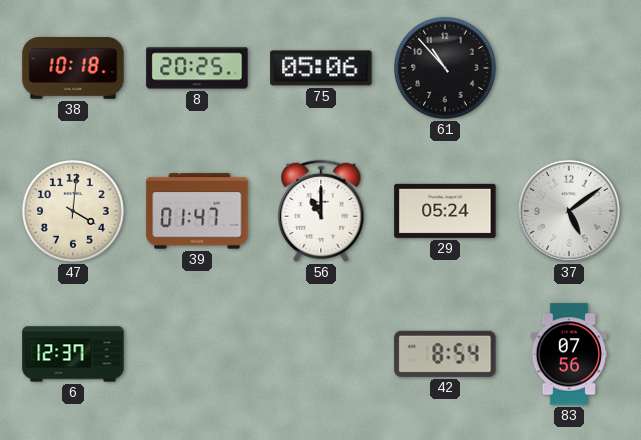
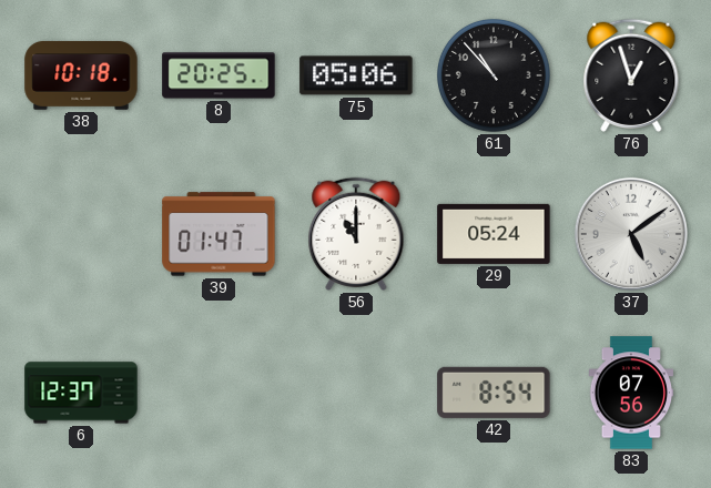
76: none -> 12:57
47: 4:01 -> none
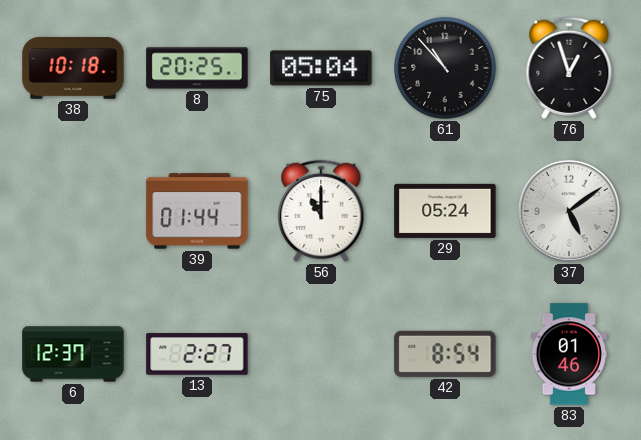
75: 05:06 -> 05:04
39: 01:47 -> 01:44
13: none -> 2:27
83: 07:56 -> 01:46
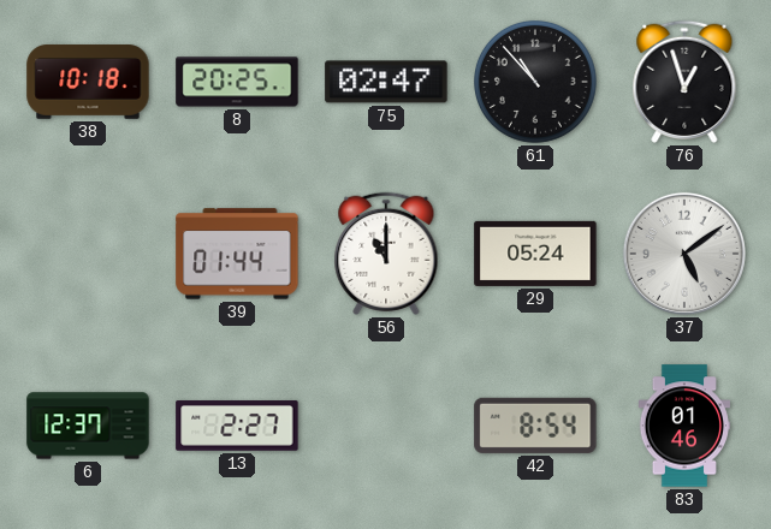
75: 05:04 -> 02:47
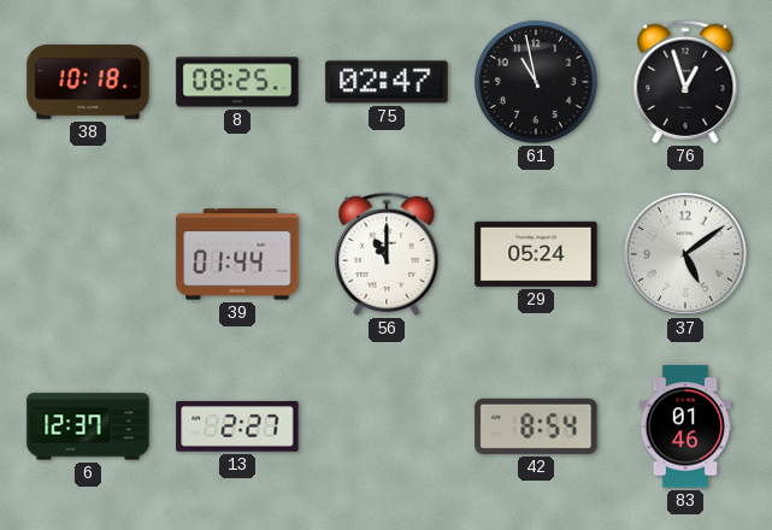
8: 20:25 -> 08:25
61: 10:53 -> 10:58
